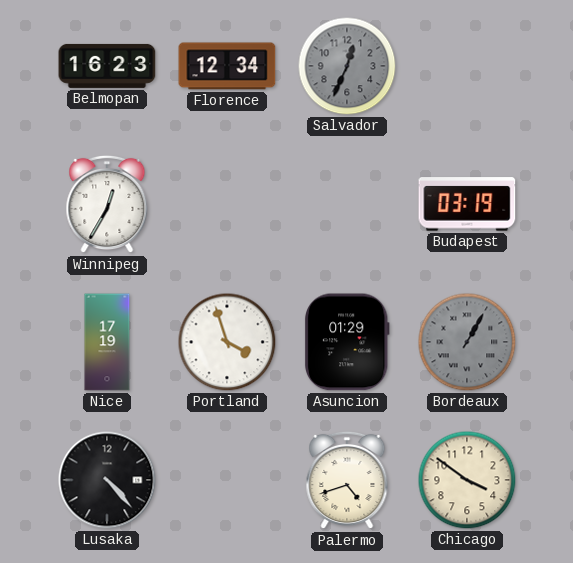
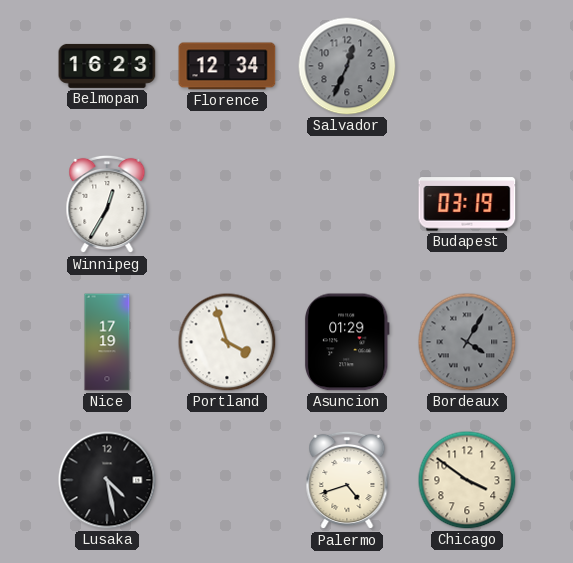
Bordeaux: 1:05 -> 4:05
Lusaka: 4:23 -> 4:28
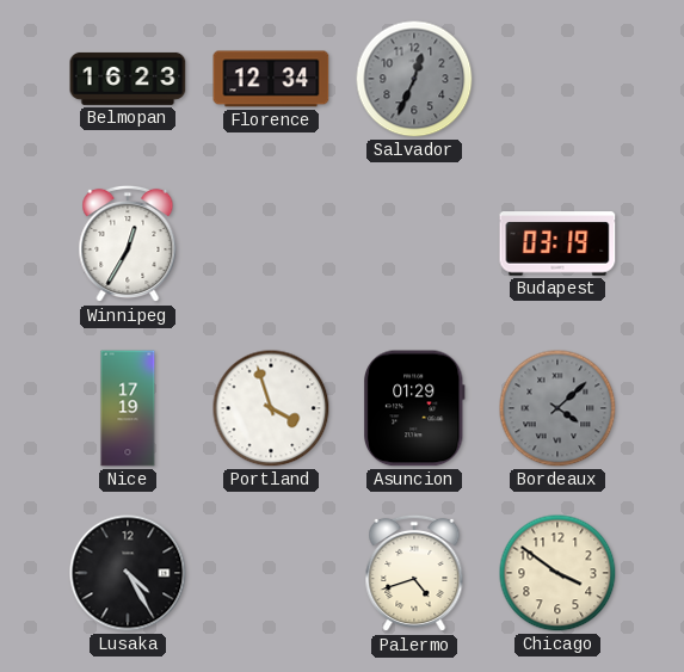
Bordeaux: 4:05 -> 4:08
Lusaka: 4:28 -> 4:25
